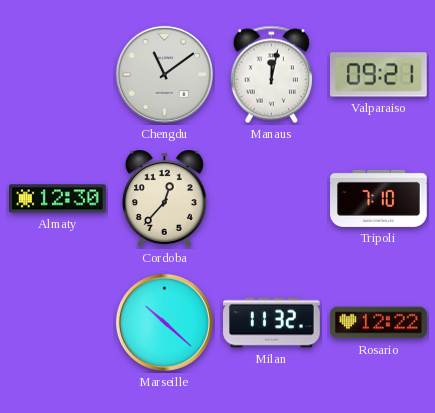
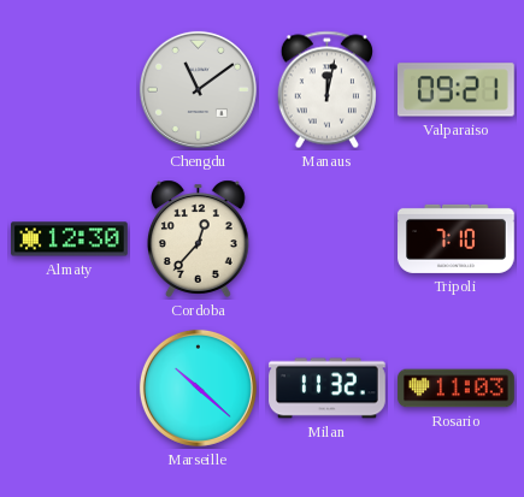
Rosario: 12:22 -> 11:03
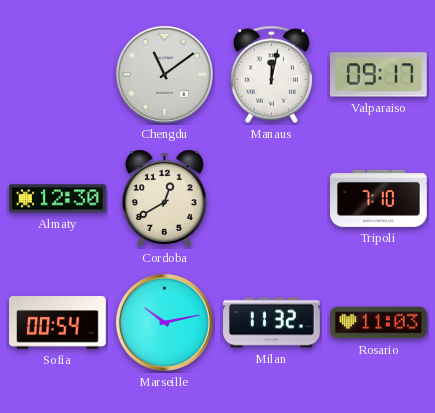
Valparaiso: 09:21 -> 09:17
Cordoba: 12:37 -> 12:40
Sofia: none -> 00:54
Marseille: 10:22 -> 10:13
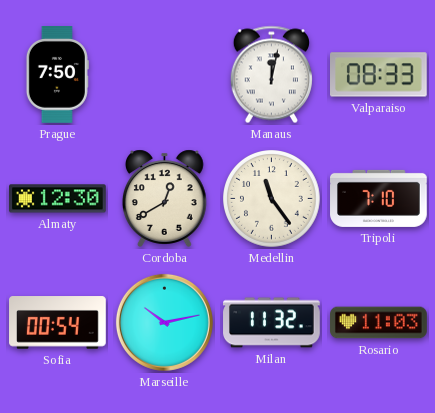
Prague: none -> 7:50
Chengdu: 11:09 -> none
Valparaiso: 09:17 -> 08:33
Medellin: none -> 11:24
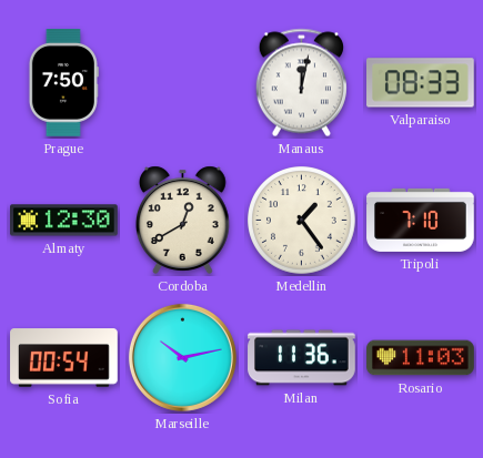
Medellin: 11:24 -> 1:24
Milan: 11:32 -> 11:36
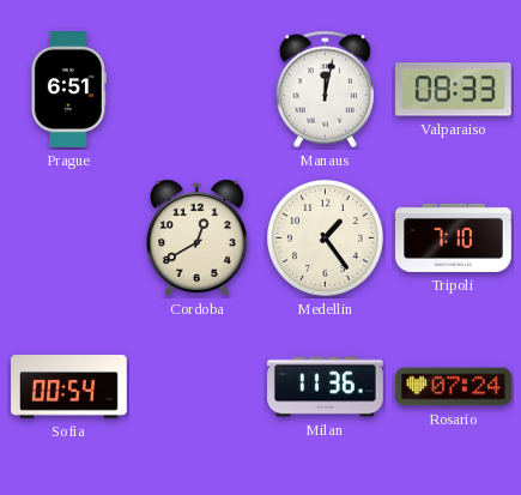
Prague: 7:50 -> 6:51
Almaty: 12:30 -> none
Marseille: 10:13 -> none
Rosario: 11:03 -> 07:24
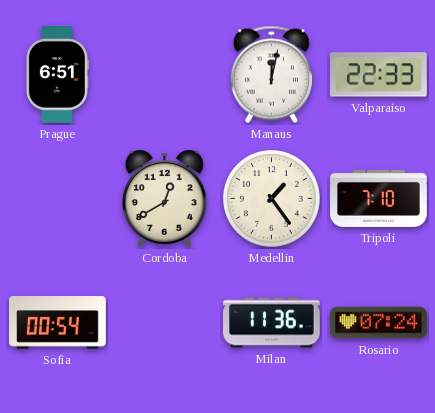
Valparaiso: 08:33 -> 22:33
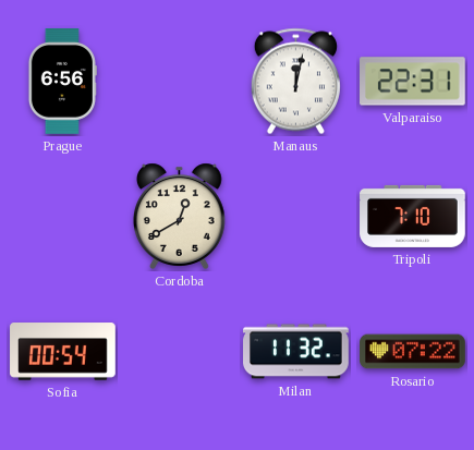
Prague: 6:51 -> 6:56
Valparaiso: 22:33 -> 22:31
Medellin: 1:24 -> none
Milan: 11:36 -> 11:32
Rosario: 07:24 -> 07:22
